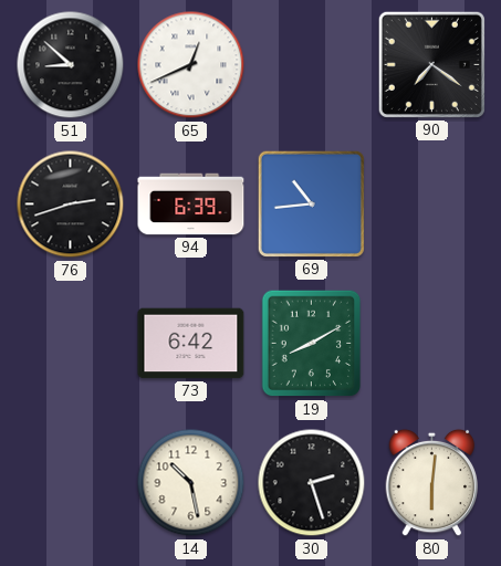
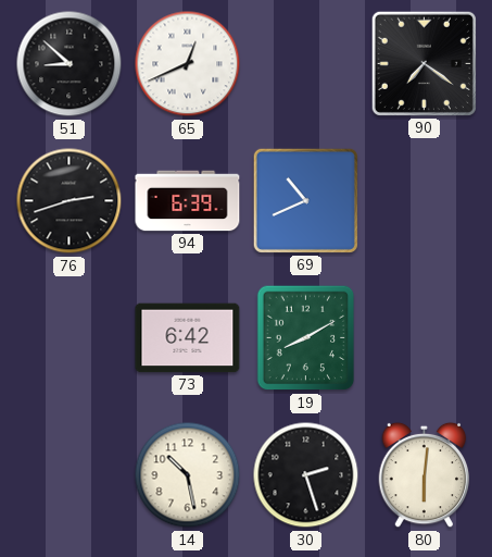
69: 10:44 -> 10:41
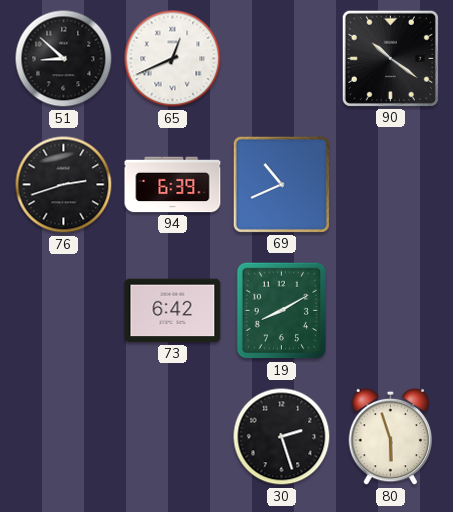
90: 7:21 -> 10:21
14: 10:28 -> none
80: 6:01 -> 5:57
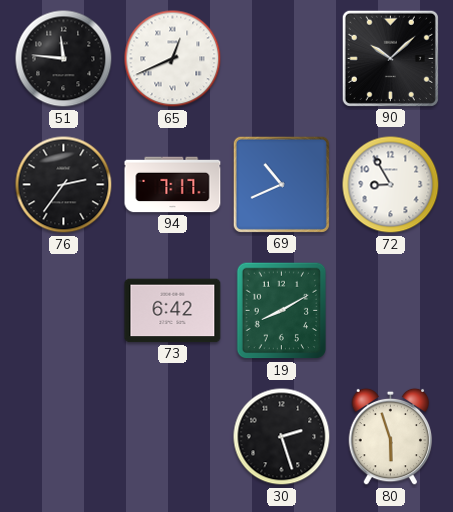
51: 8:52 -> 11:46
90: 10:21 -> 10:08
76: 2:42 -> 2:36
94: 6:39 -> 7:17
72: none -> 8:55
